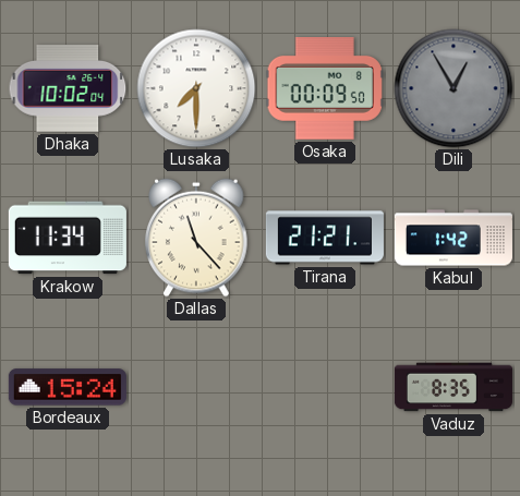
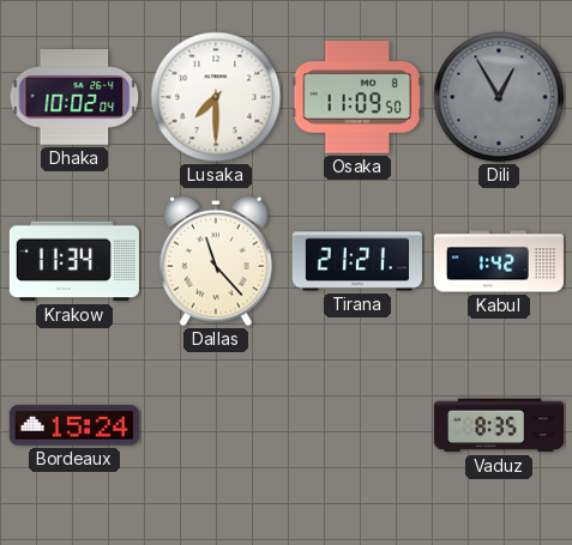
Osaka: 00:09 -> 11:09
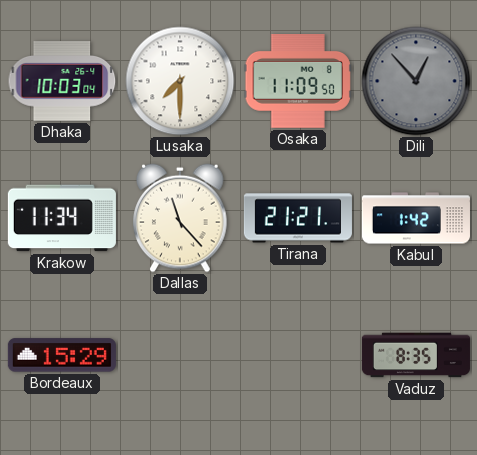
Dhaka: 10:02 -> 10:03
Dili: 12:55 -> 12:53
Bordeaux: 15:24 -> 15:29
